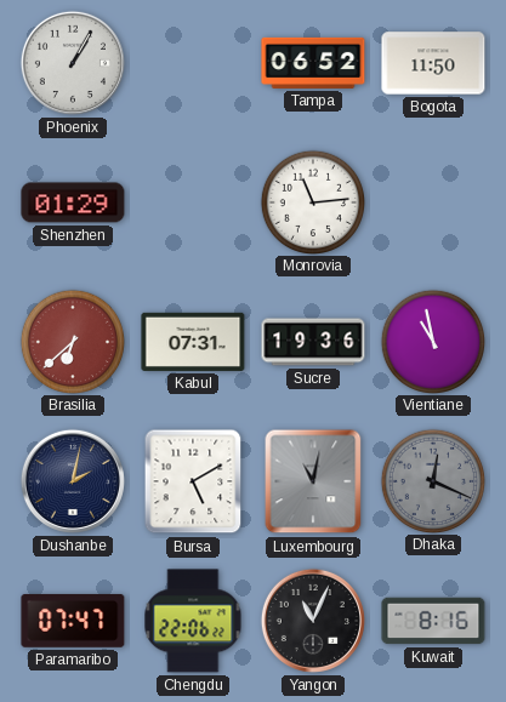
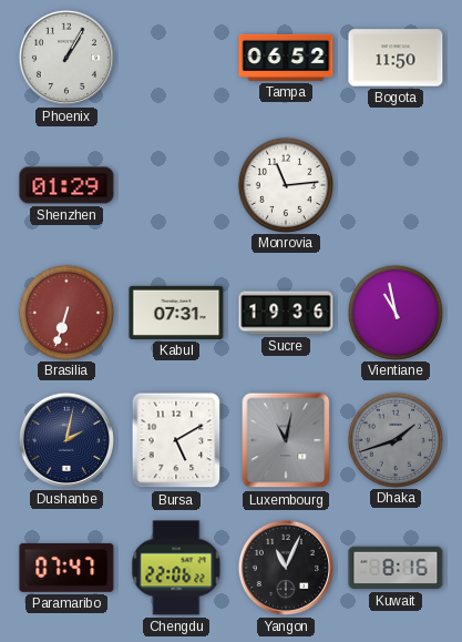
Brasilia: 6:38 -> 6:33
Dhaka: 12:19 -> 1:42
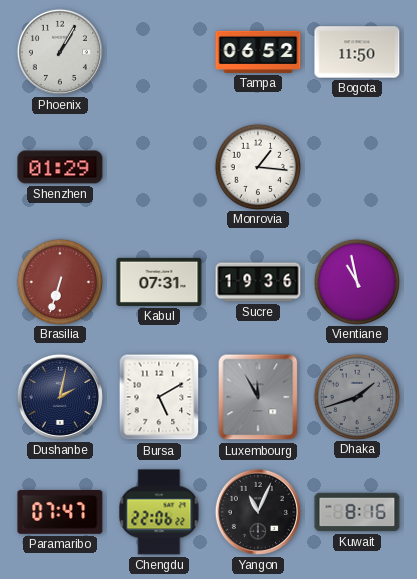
Monrovia: 11:14 -> 1:16
Luxembourg: 11:02 -> 11:55
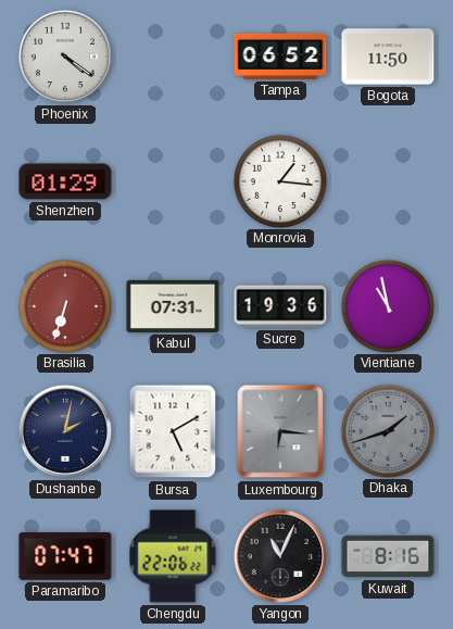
Phoenix: 1:05 -> 4:21
Luxembourg: 11:55 -> 6:16
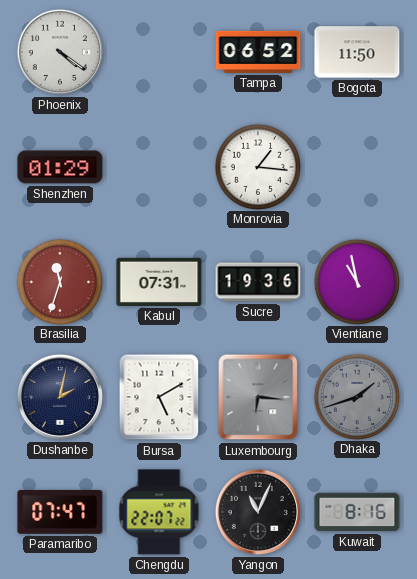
Brasilia: 6:33 -> 11:33
Chengdu: 22:06 -> 22:07
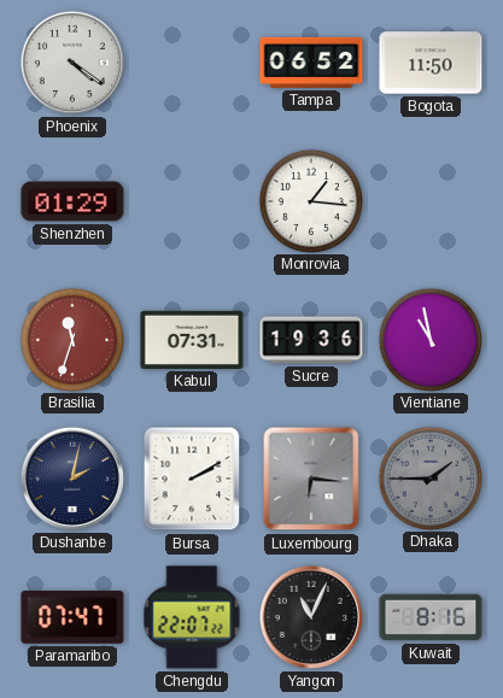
Bursa: 5:10 -> 2:10
Dhaka: 1:42 -> 1:45
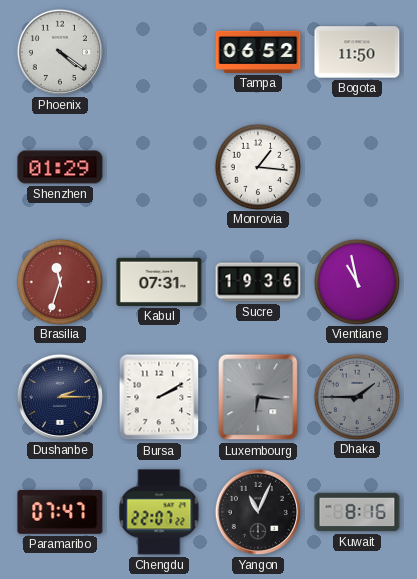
Dushanbe: 2:02 -> 2:15
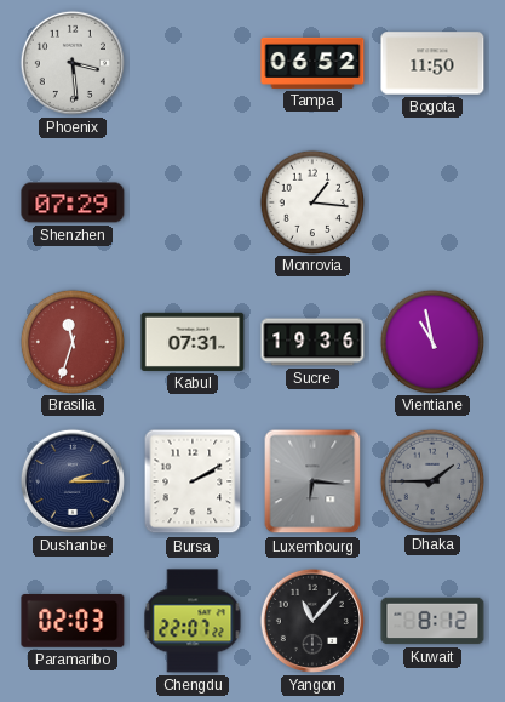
Phoenix: 4:21 -> 3:29
Shenzhen: 01:29 -> 07:29
Paramaribo: 07:47 -> 02:03
Yangon: 11:04 -> 11:07
Kuwait: 8:16 -> 8:12
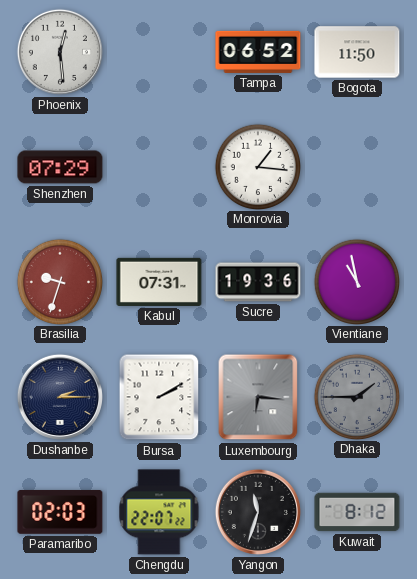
Phoenix: 3:29 -> 12:29
Brasilia: 11:33 -> 9:33
Yangon: 11:07 -> 11:33
